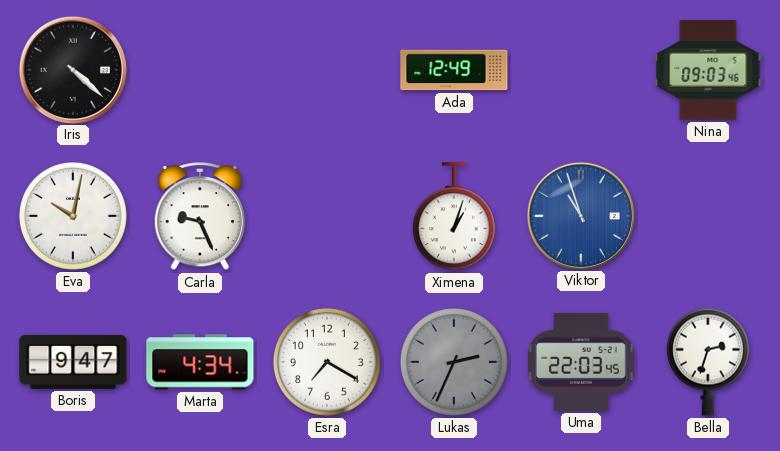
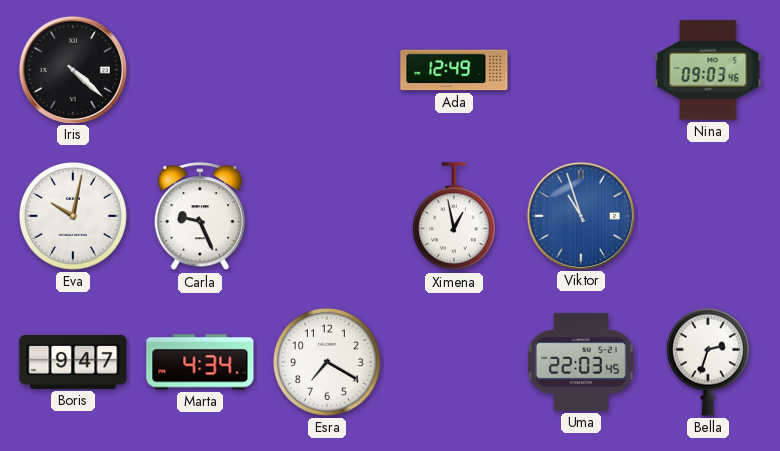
Ximena: 1:03 -> 12:58
Lukas: 2:34 -> none
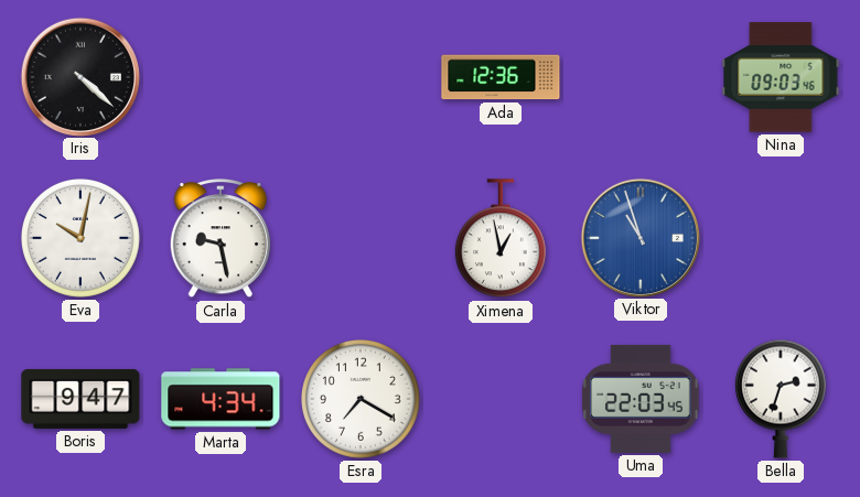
Ada: 12:49 -> 12:36
Carla: 9:26 -> 9:28
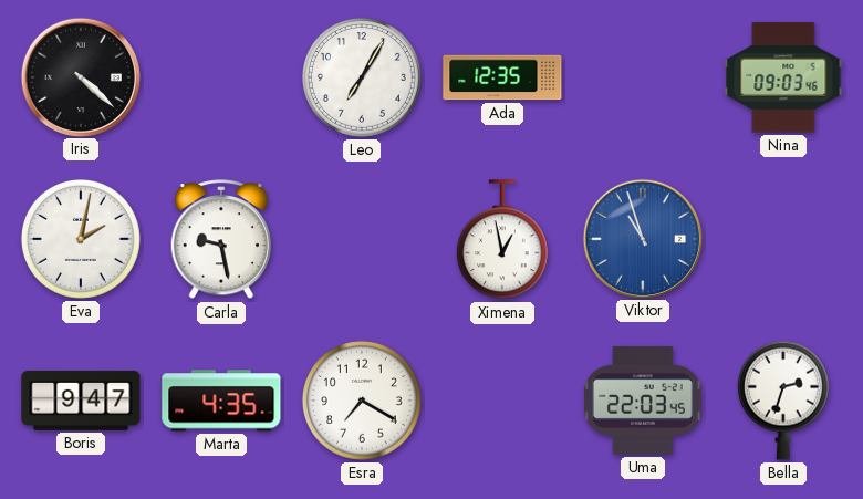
Leo: none -> 7:05
Ada: 12:36 -> 12:35
Eva: 10:02 -> 2:02
Marta: 4:34 -> 4:35
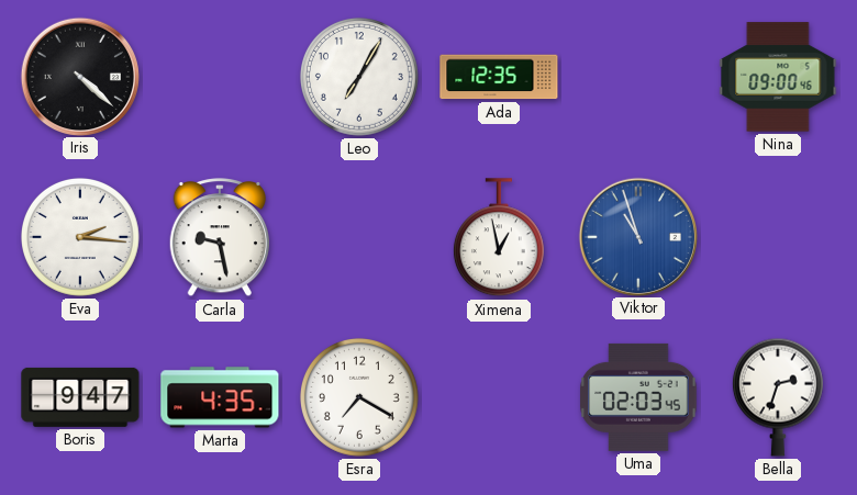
Nina: 09:03 -> 09:00
Eva: 2:02 -> 2:16
Uma: 22:03 -> 02:03
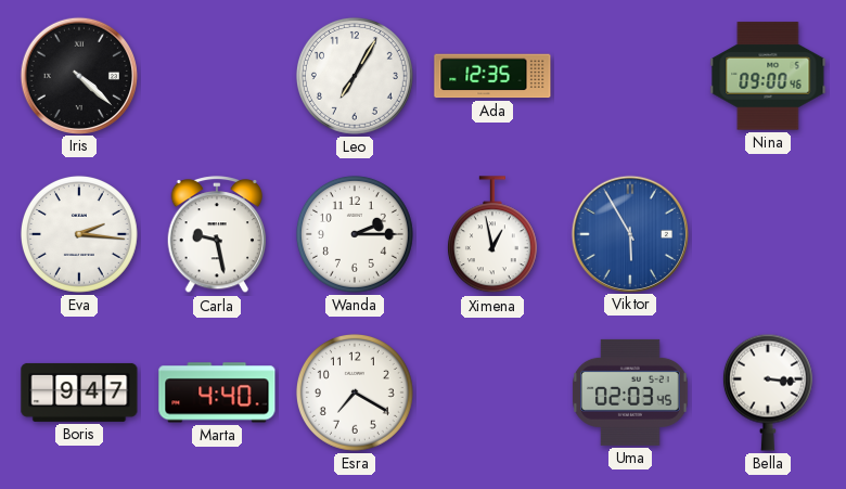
Wanda: none -> 2:15
Viktor: 10:57 -> 5:55
Marta: 4:35 -> 4:40
Bella: 2:33 -> 3:16
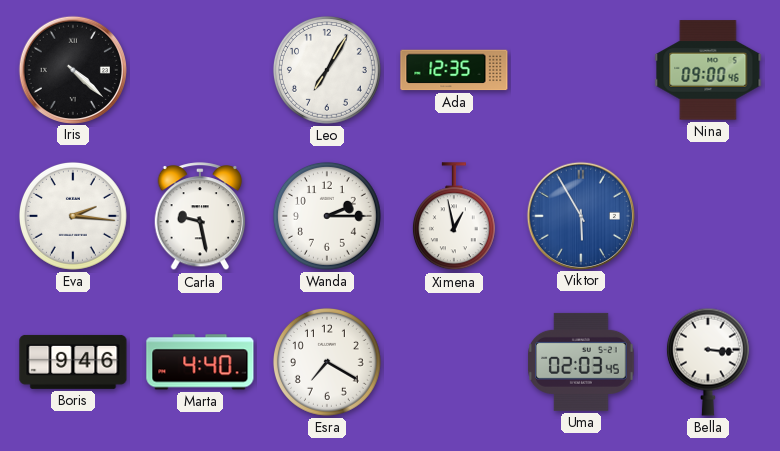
Boris: 9:47 -> 9:46
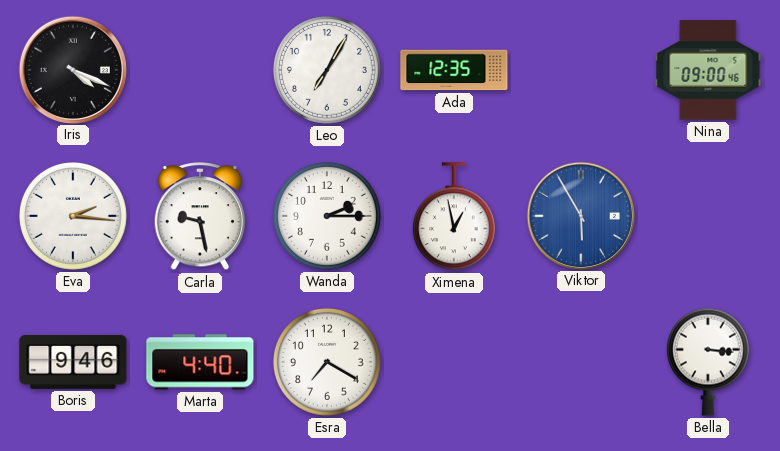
Iris: 4:22 -> 4:19
Uma: 02:03 -> none
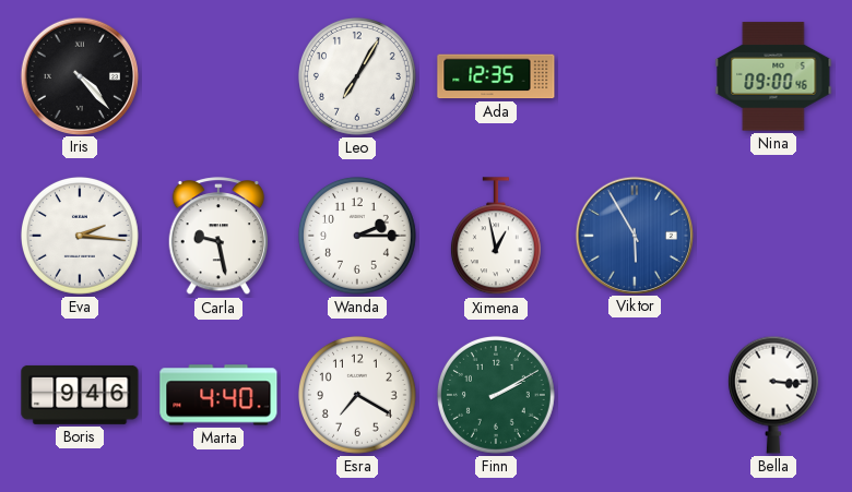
Iris: 4:19 -> 4:23
Finn: none -> 2:10
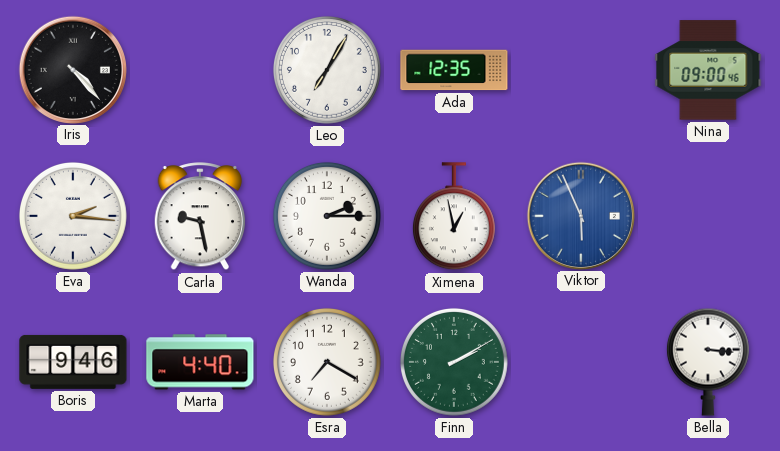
Viktor: 5:55 -> 5:56
